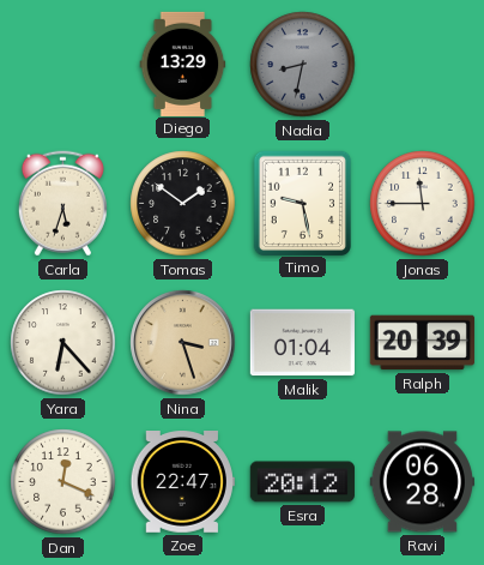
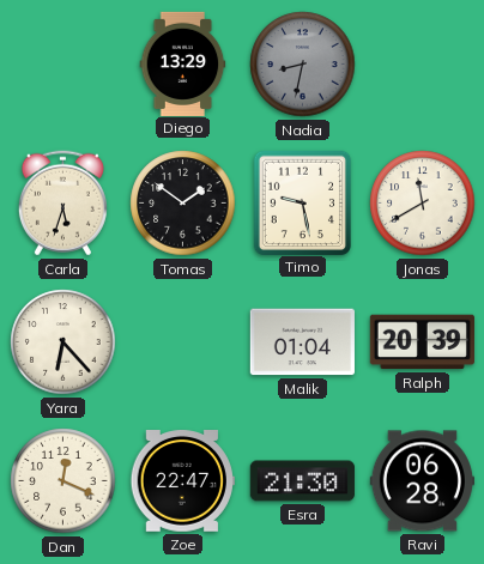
Jonas: 11:45 -> 11:40
Nina: 3:27 -> none
Esra: 20:12 -> 21:30
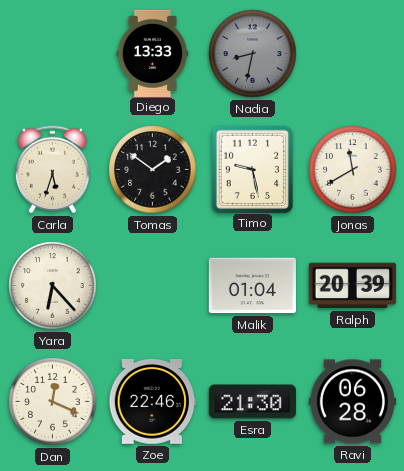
Diego: 13:29 -> 13:33
Zoe: 22:47 -> 22:46
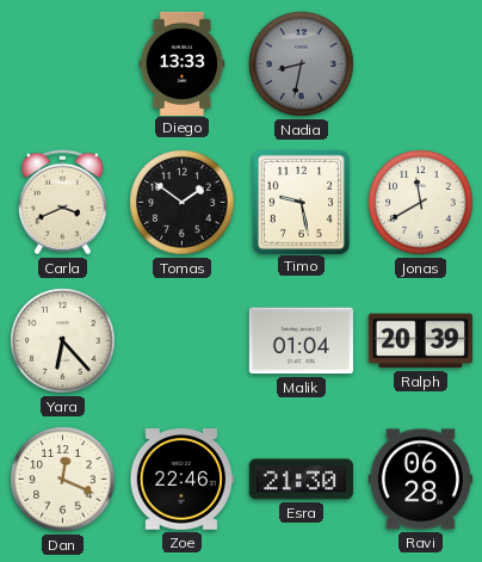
Carla: 5:33 -> 3:41
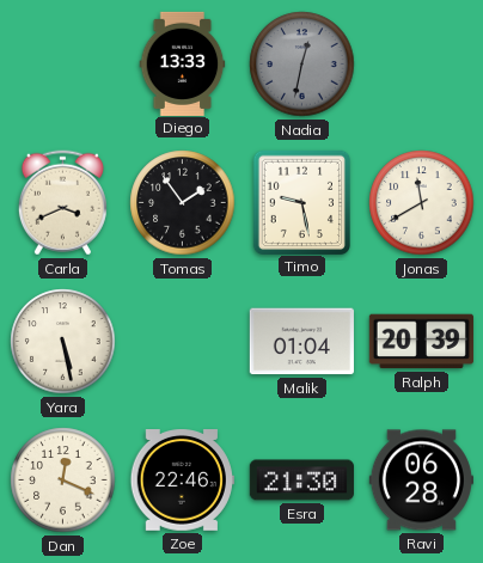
Nadia: 8:32 -> 12:32
Tomas: 1:51 -> 1:54
Yara: 6:23 -> 5:28
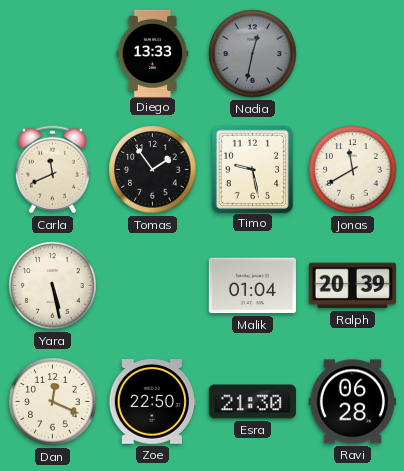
Carla: 3:41 -> 11:41
Zoe: 22:46 -> 22:50
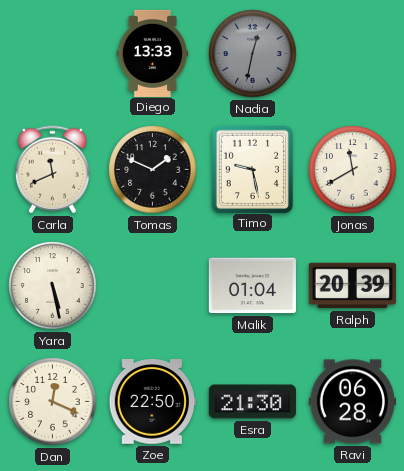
Tomas: 1:54 -> 1:49
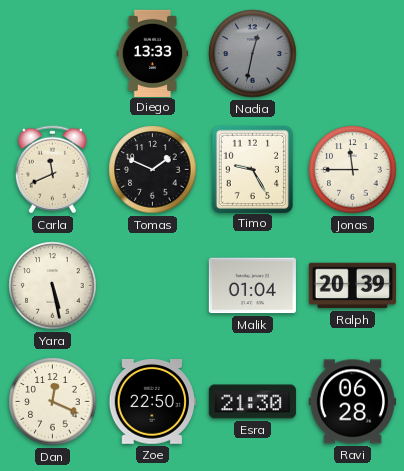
Timo: 9:28 -> 9:25
Jonas: 11:40 -> 11:45
